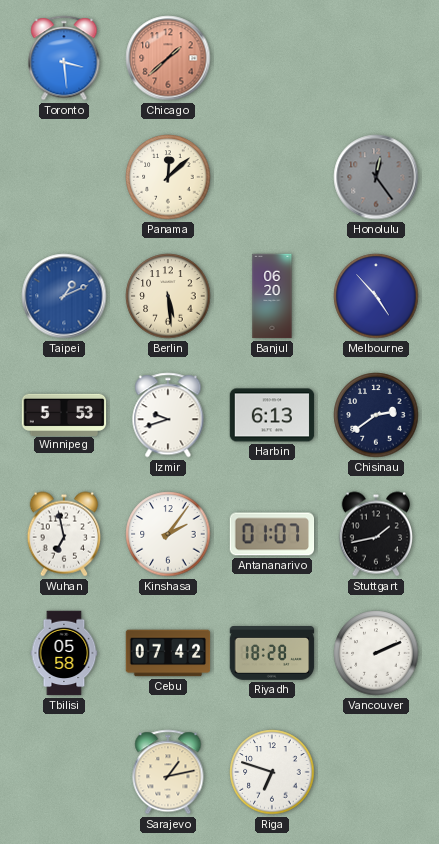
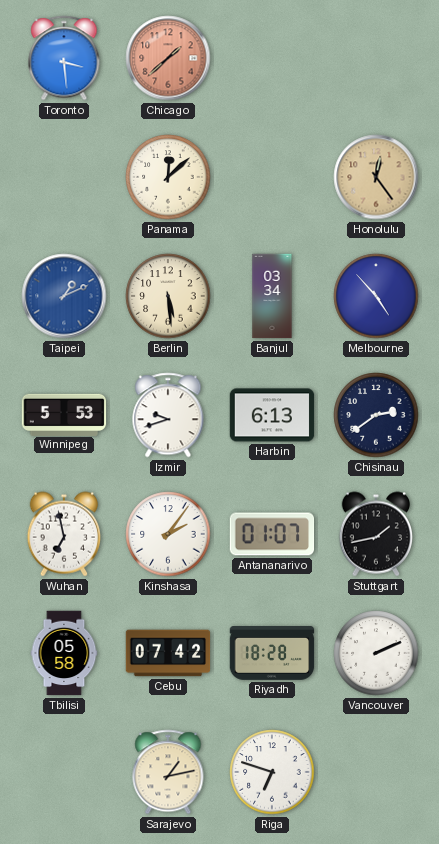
Honolulu dial: grey -> champagne
Banjul: 06:20 -> 03:34
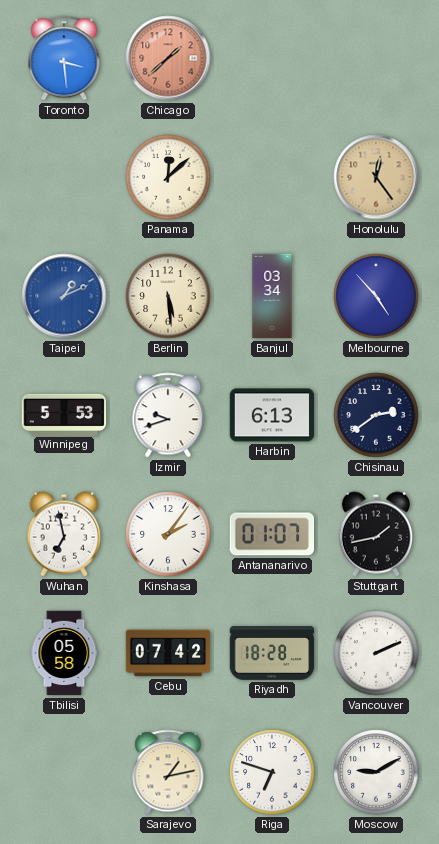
Moscow: none -> 9:10
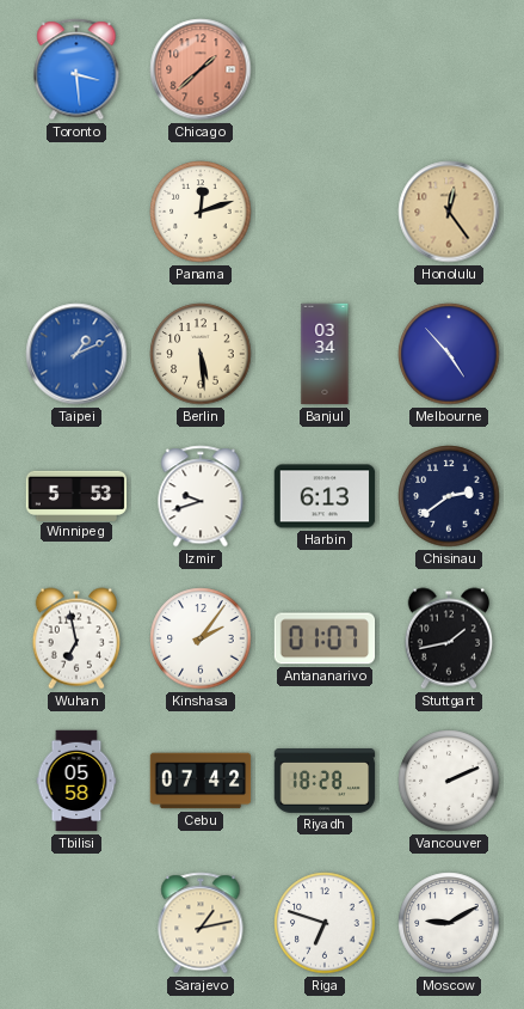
Panama: 12:08 -> 12:12
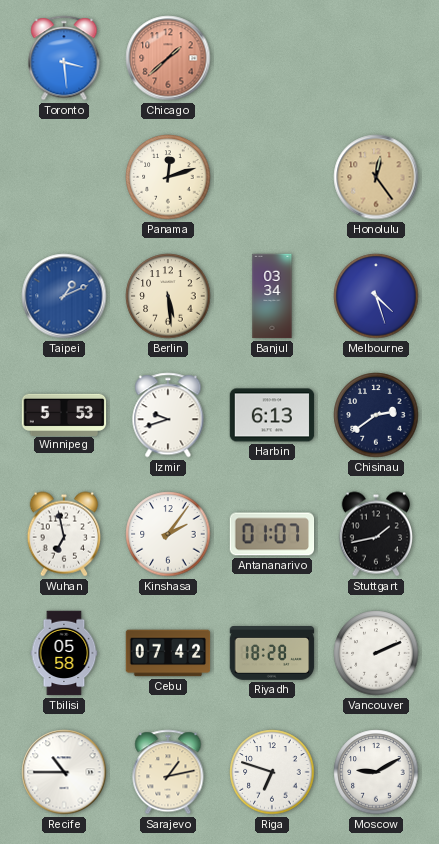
Melbourne: 4:53 -> 4:27
Recife: none -> 10:45
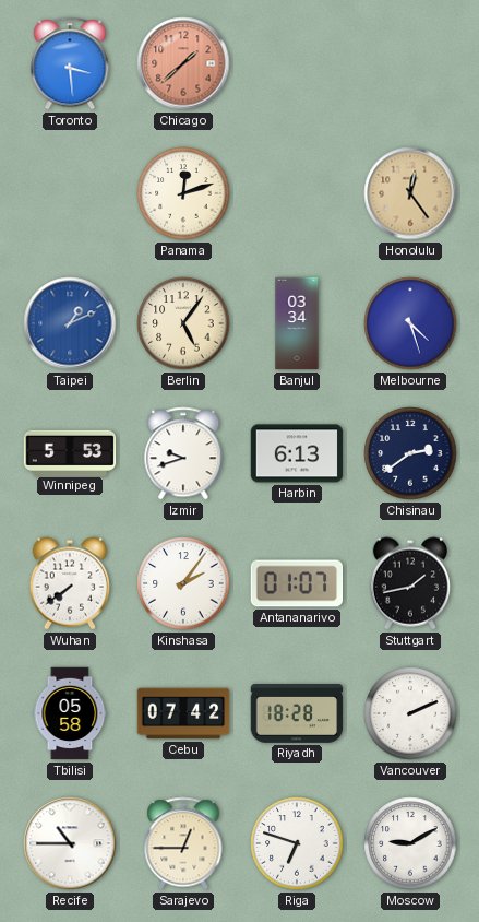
Berlin: 5:29 -> 5:06
Wuhan: 6:58 -> 7:39
Sarajevo: 1:13 -> 12:45
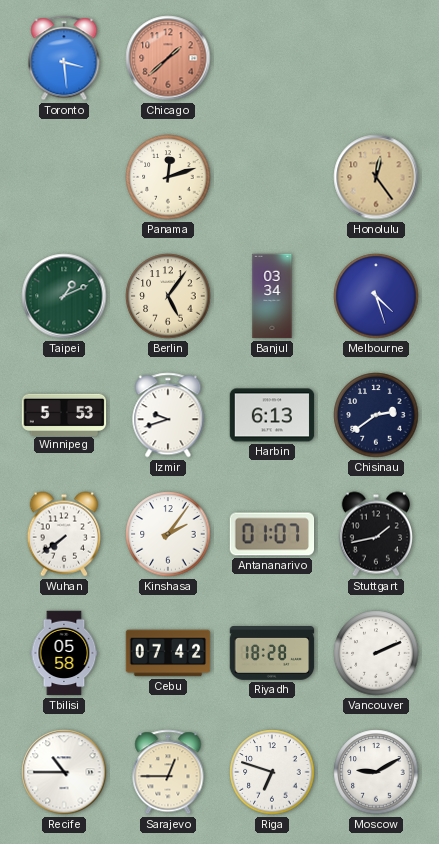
Taipei dial: blue -> green
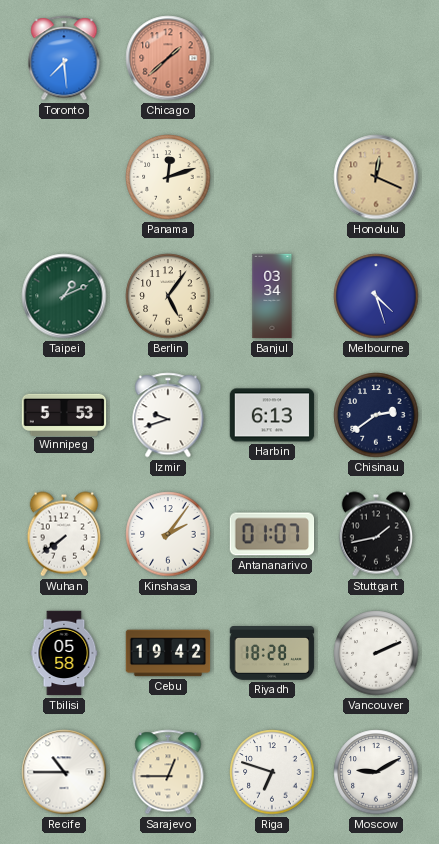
Toronto: 3:29 -> 7:29
Honolulu: 12:24 -> 12:19
Cebu: 07:42 -> 19:42
